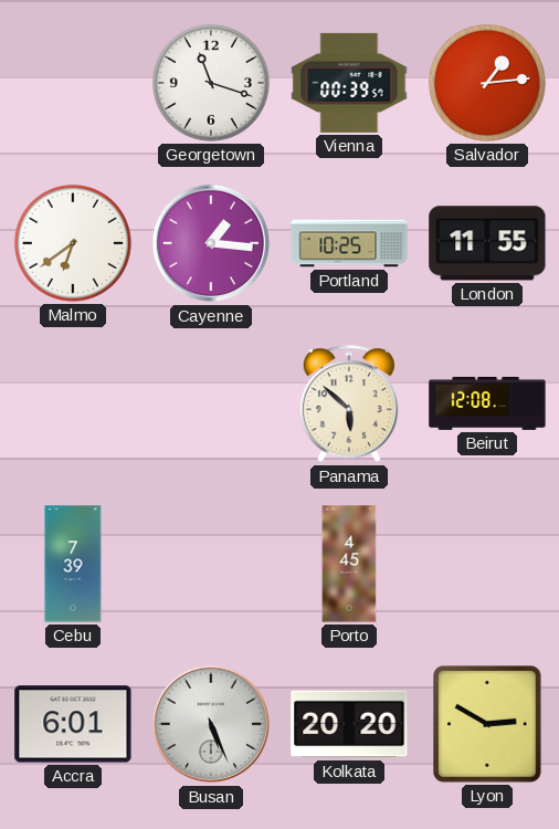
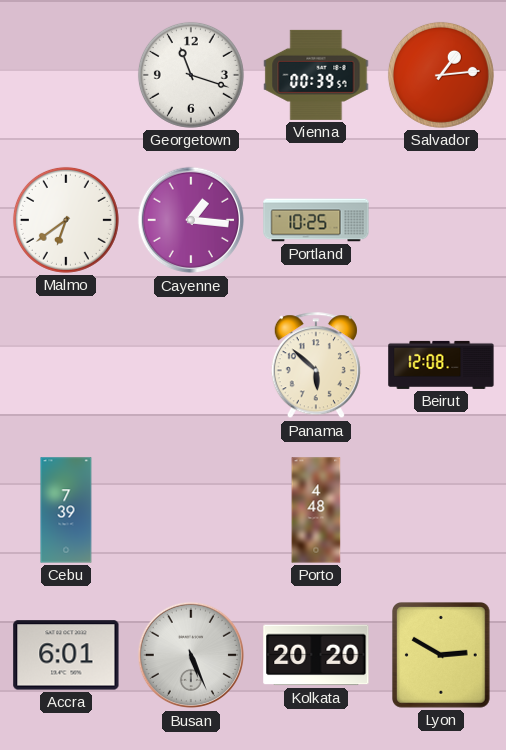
London: 11:55 -> none
Porto: 4:45 -> 4:48
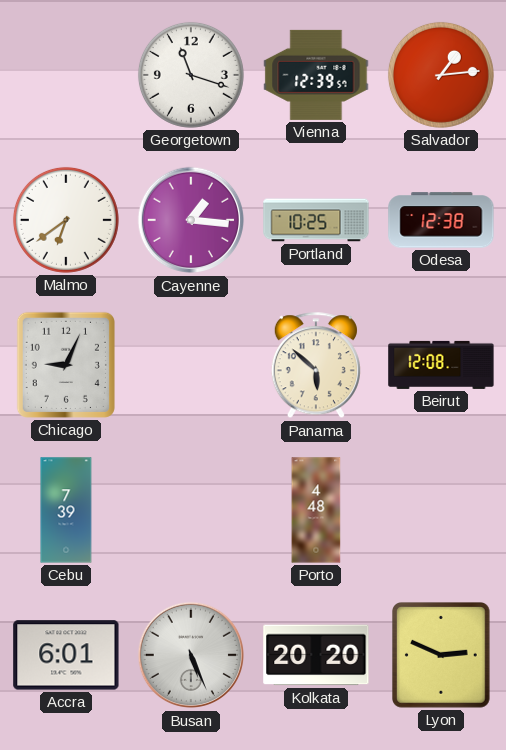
Vienna: 00:39 -> 12:39
Odesa: none -> 12:38
Chicago: none -> 9:04
Lyon: 2:50 -> 2:49
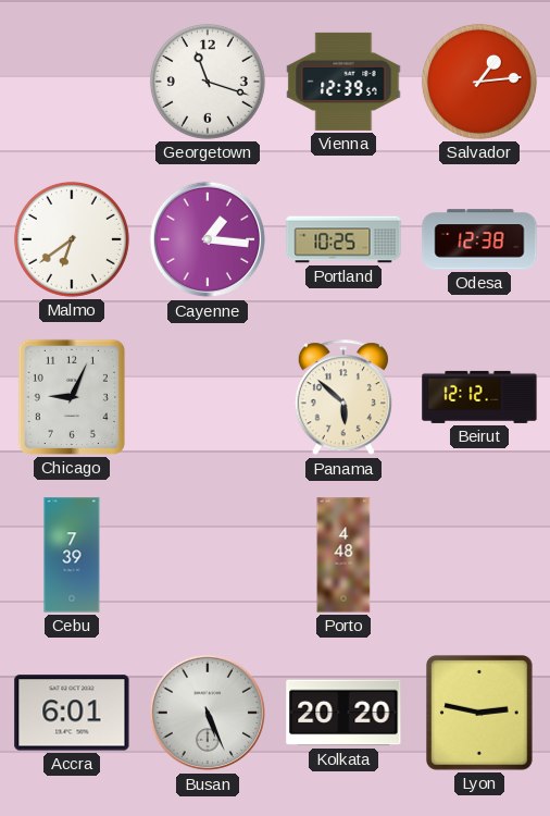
Beirut: 12:08 -> 12:12
Lyon: 2:49 -> 2:47
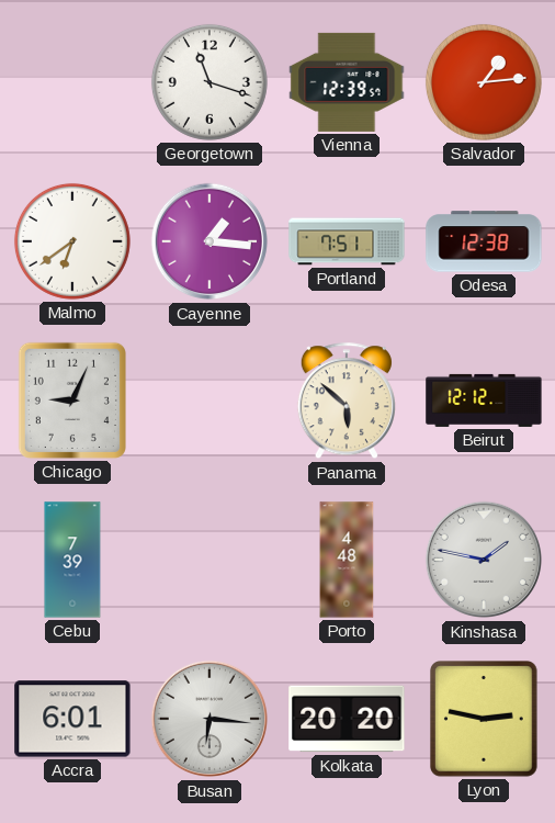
Portland: 10:25 -> 7:51
Kinshasa: none -> 1:47
Busan: 5:26 -> 6:16
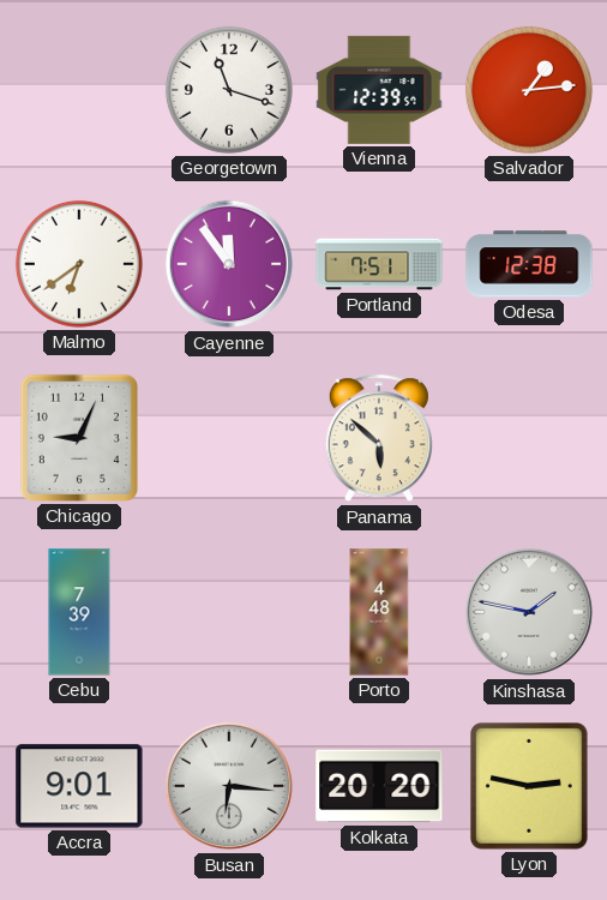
Cayenne: 1:16 -> 11:54
Beirut: 12:12 -> none
Accra: 6:01 -> 9:01
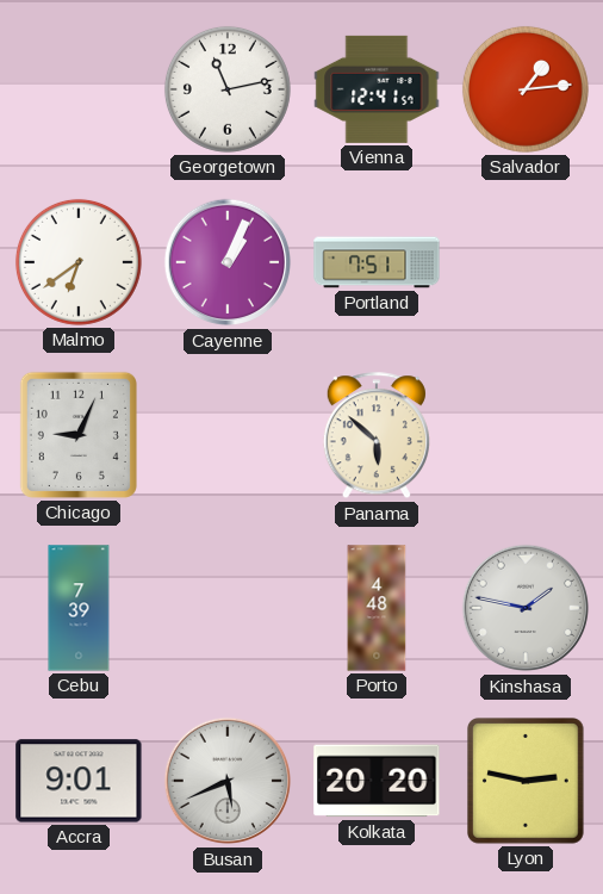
Georgetown: 11:18 -> 11:13
Vienna: 12:39 -> 12:41
Cayenne: 11:54 -> 1:04
Odesa: 12:38 -> none
Busan: 6:16 -> 5:41
